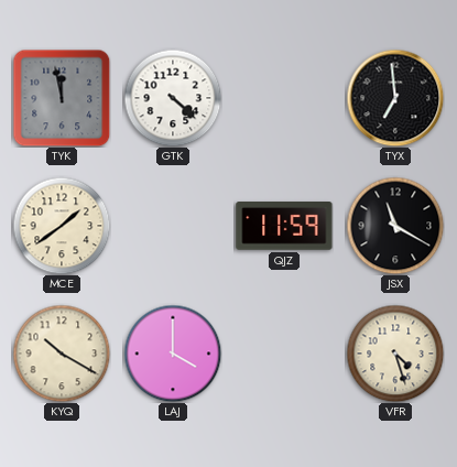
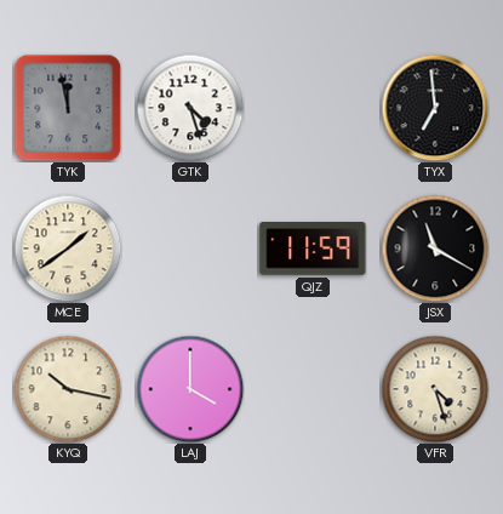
GTK: 4:22 -> 4:27
KYQ: 10:20 -> 10:17
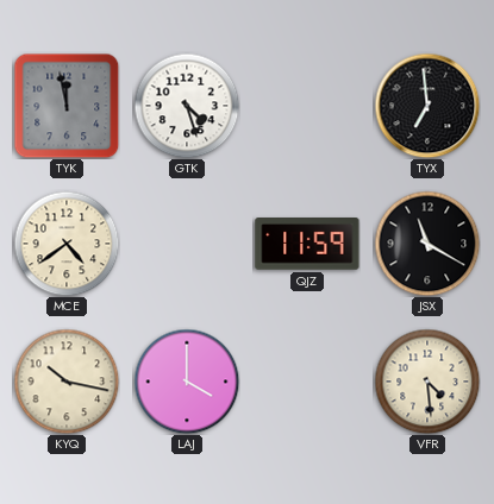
MCE: 1:39 -> 4:39
VFR: 4:27 -> 4:29
